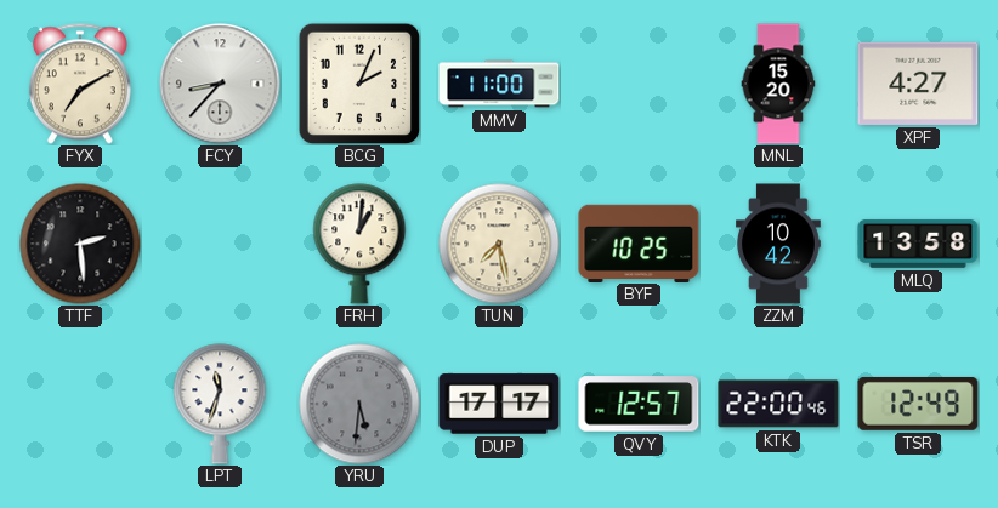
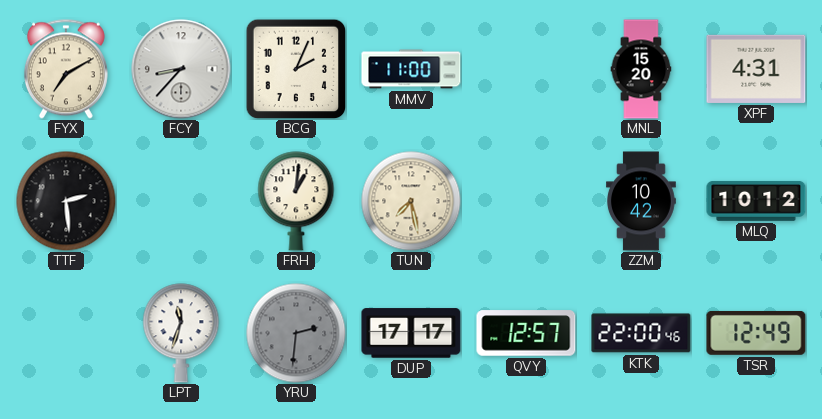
XPF: 4:27 -> 4:31
BYF: 10:25 -> none
MLQ: 13:58 -> 10:12
YRU: 5:31 -> 2:31
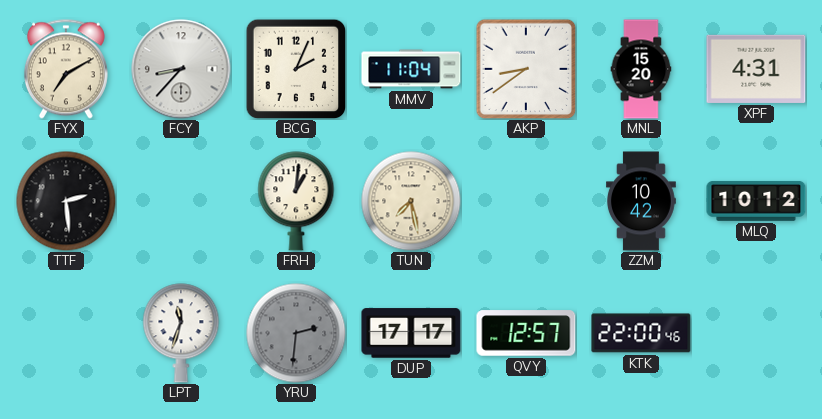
MMV: 11:00 -> 11:04
AKP: none -> 8:39
TSR: 12:49 -> none
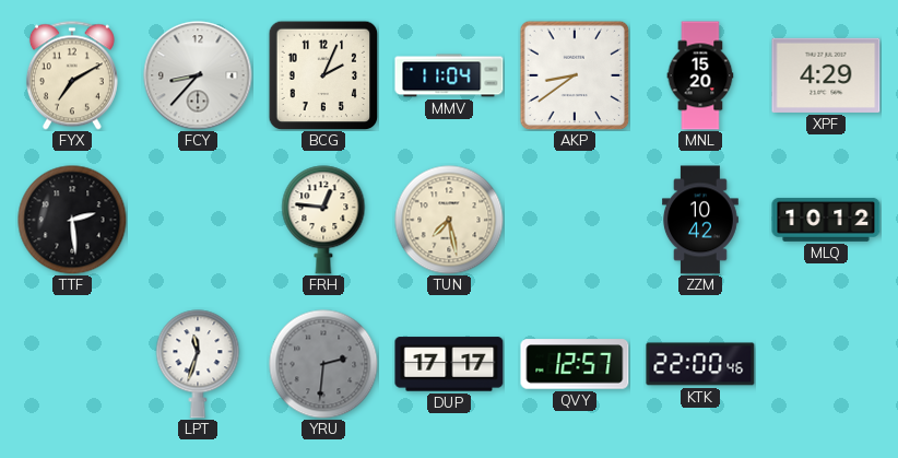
XPF: 4:31 -> 4:29
FRH: 1:01 -> 12:46
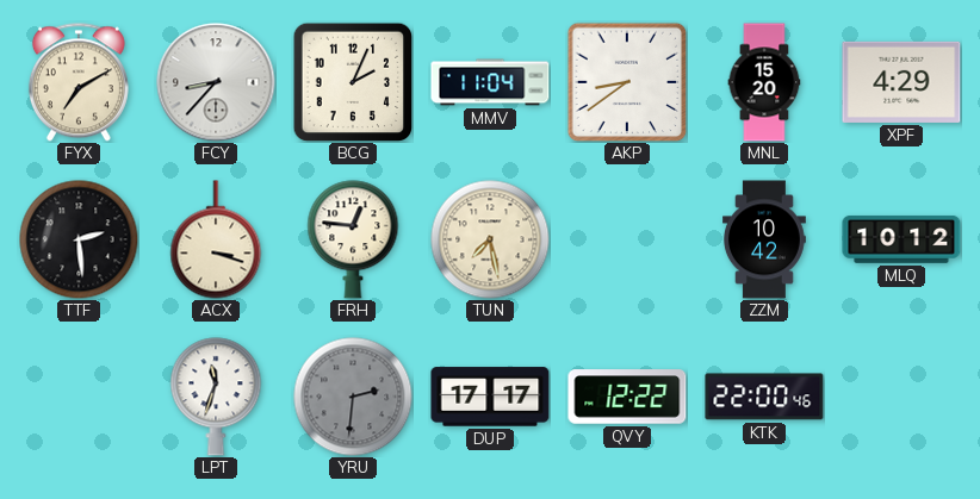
ACX: none -> 3:18
QVY: 12:57 -> 12:22
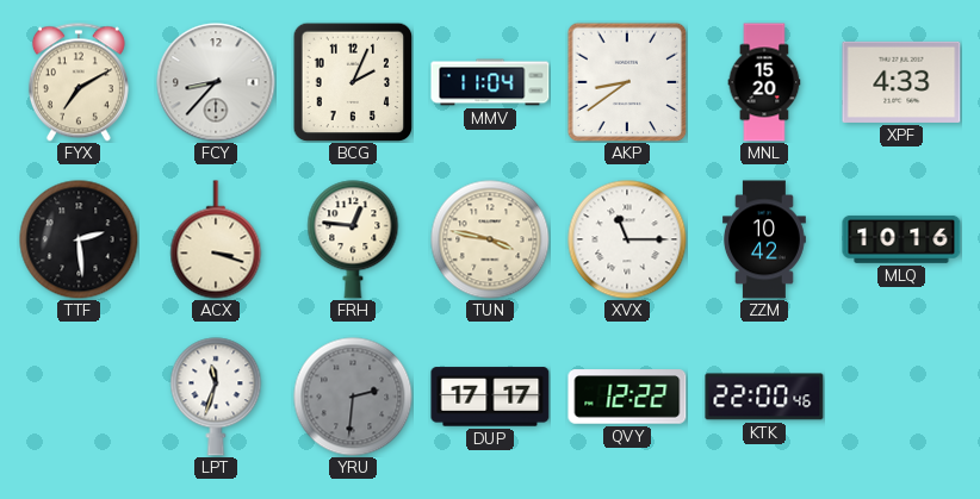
XPF: 4:29 -> 4:33
TUN: 7:28 -> 3:47
XVX: none -> 11:15
MLQ: 10:12 -> 10:16
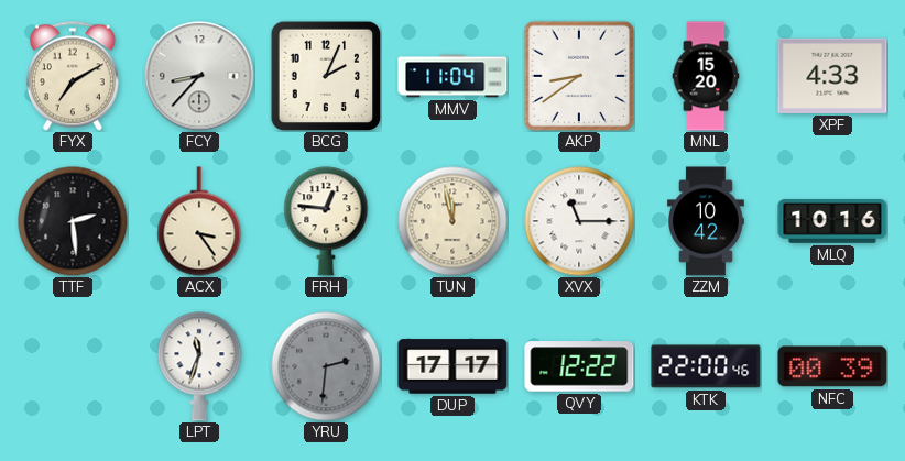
ACX: 3:18 -> 3:24
TUN: 3:47 -> 11:58
NFC: none -> 00:39
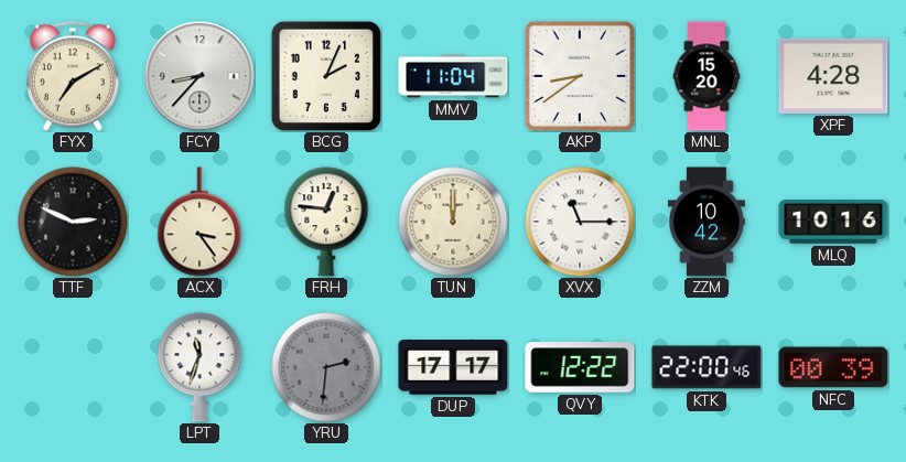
XPF: 4:33 -> 4:28
TTF: 2:29 -> 2:49
TUN: 11:58 -> 12:00
